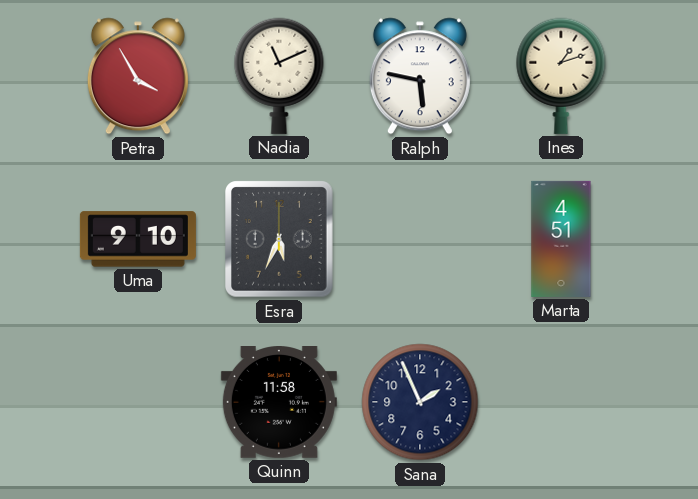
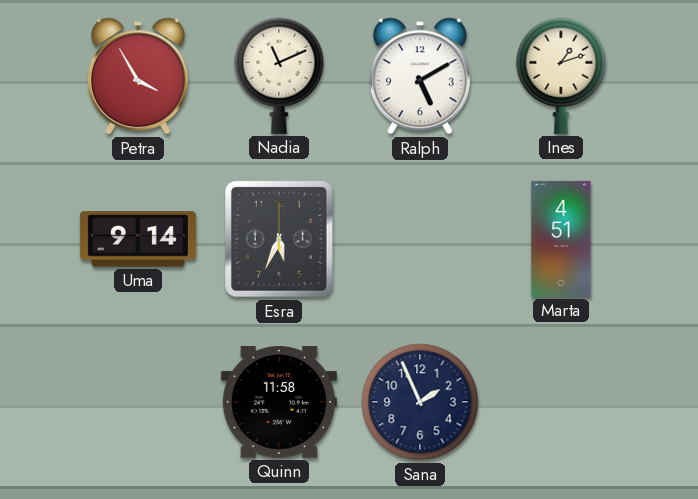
Ralph: 5:47 -> 5:10
Uma: 9:10 -> 9:14
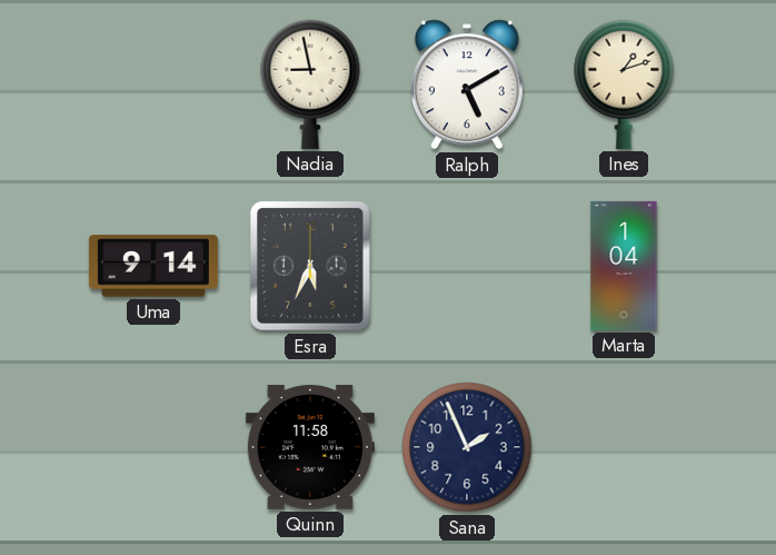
Petra: 3:55 -> none
Nadia: 11:11 -> 8:58
Marta: 4:51 -> 1:04
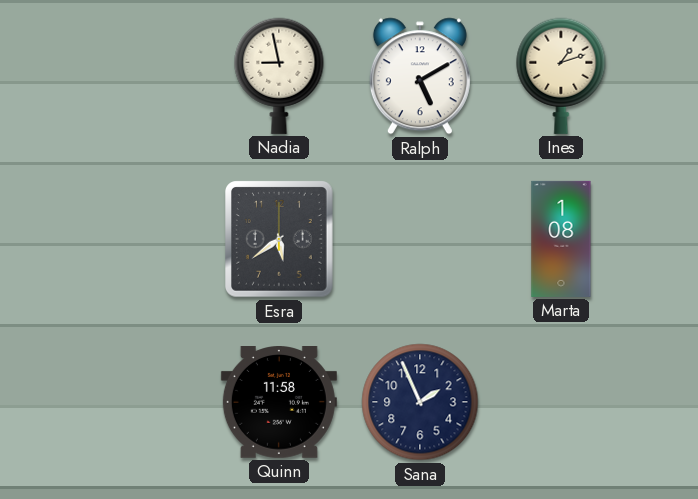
Uma: 9:14 -> none
Esra: 5:34 -> 5:39
Marta: 1:04 -> 1:08
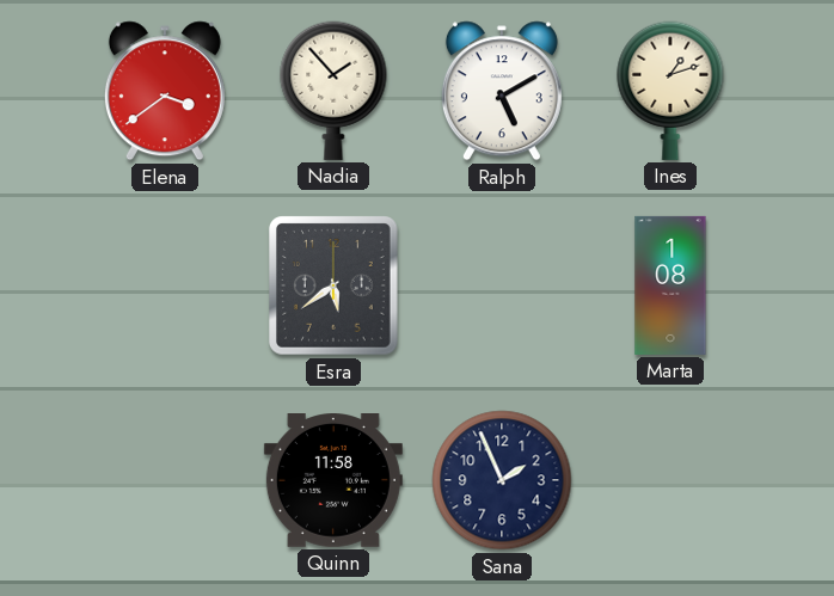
Elena: none -> 3:39
Nadia: 8:58 -> 1:53
